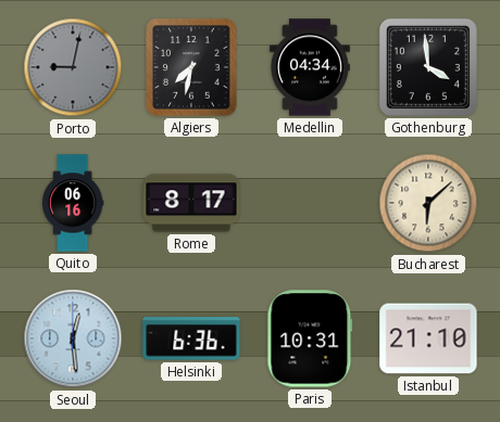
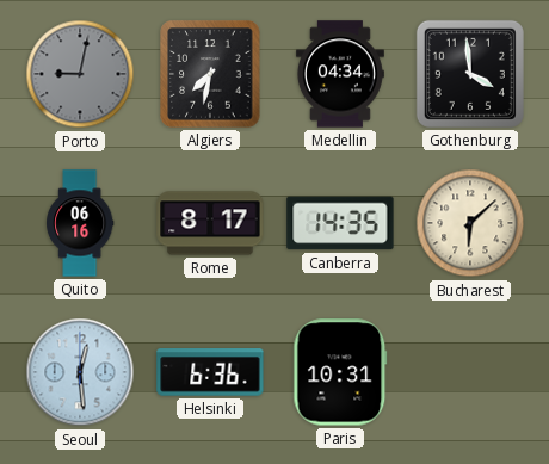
Canberra: none -> 14:35
Istanbul: 21:10 -> none
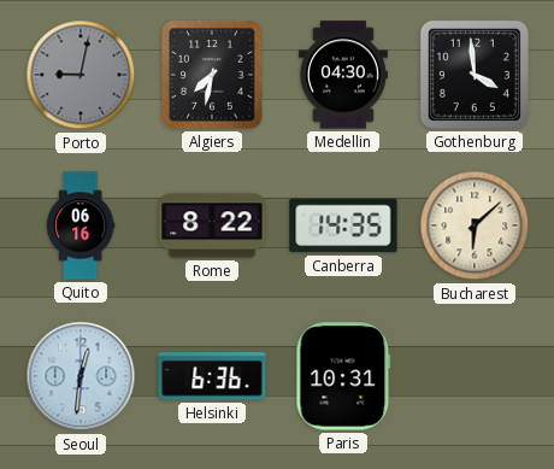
Medellin: 04:34 -> 04:30
Rome: 8:17 -> 8:22
Seoul: 12:29 -> 12:31
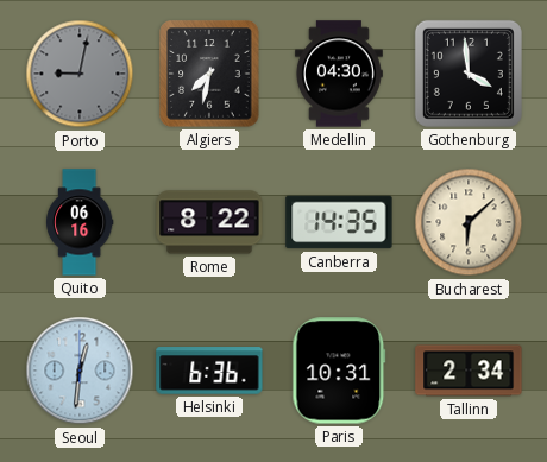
Tallinn: none -> 2:34
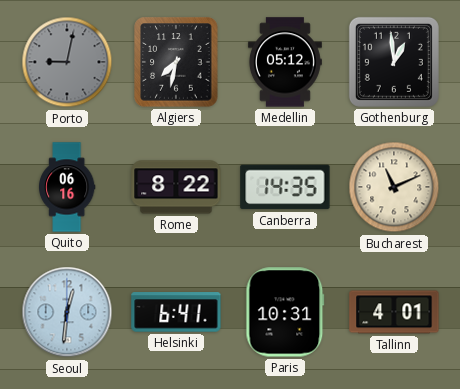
Medellin: 04:30 -> 05:12
Gothenburg: 3:59 -> 12:59
Bucharest: 6:08 -> 11:11
Helsinki: 6:36 -> 6:41
Tallinn: 2:34 -> 4:01
